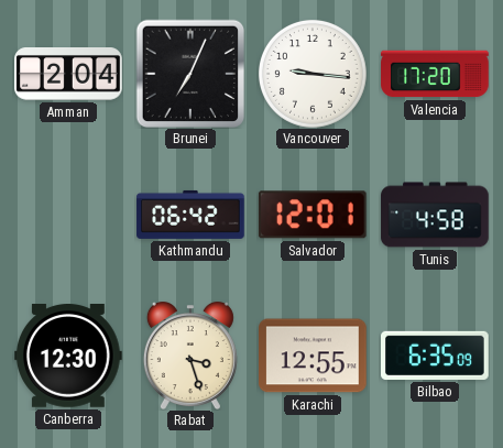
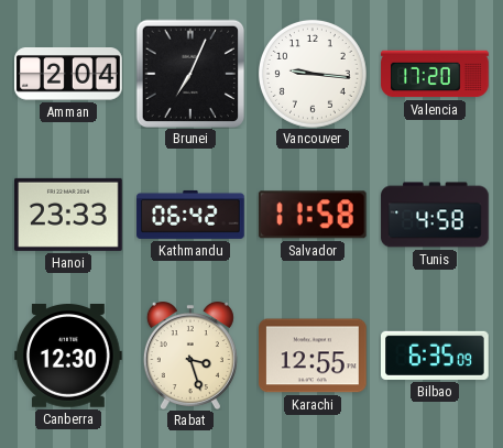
Hanoi: none -> 23:33
Salvador: 12:01 -> 11:58
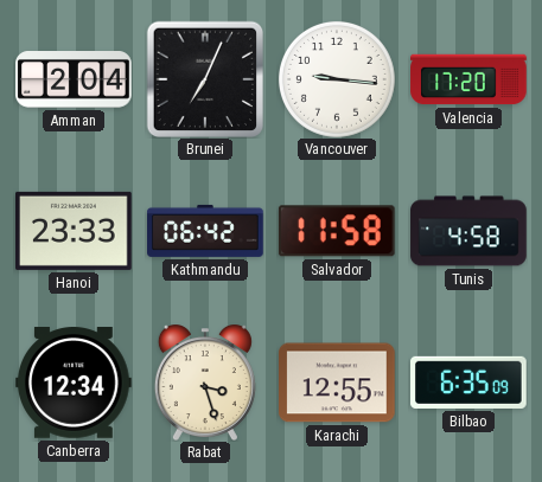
Canberra: 12:30 -> 12:34
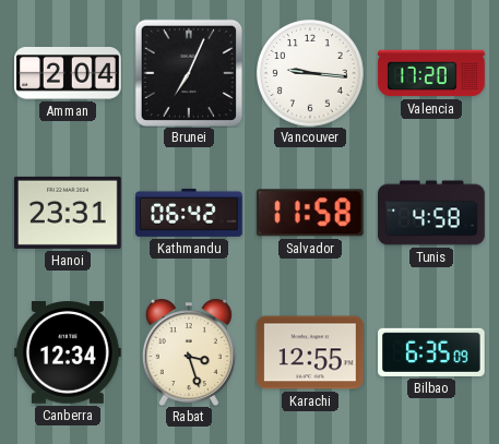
Hanoi: 23:33 -> 23:31
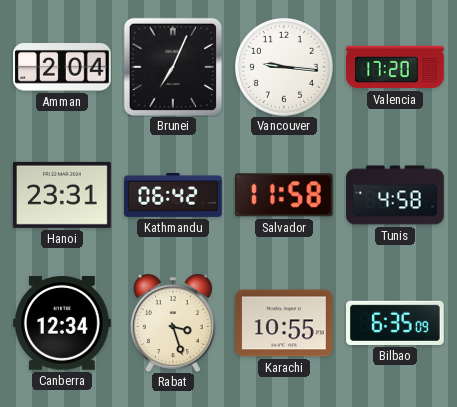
Karachi: 12:55 -> 10:55
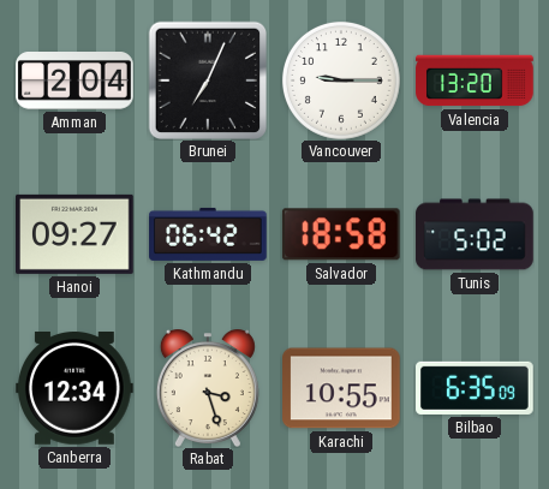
Vancouver: 9:16 -> 9:15
Valencia: 17:20 -> 13:20
Hanoi: 23:31 -> 09:27
Salvador: 11:58 -> 18:58
Tunis: 4:58 -> 5:02
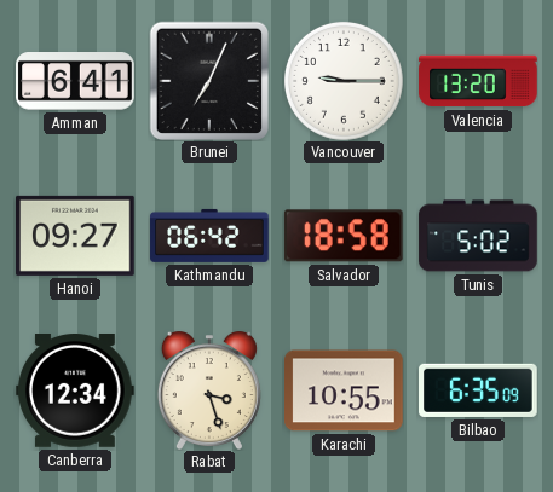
Amman: 2:04 -> 6:41
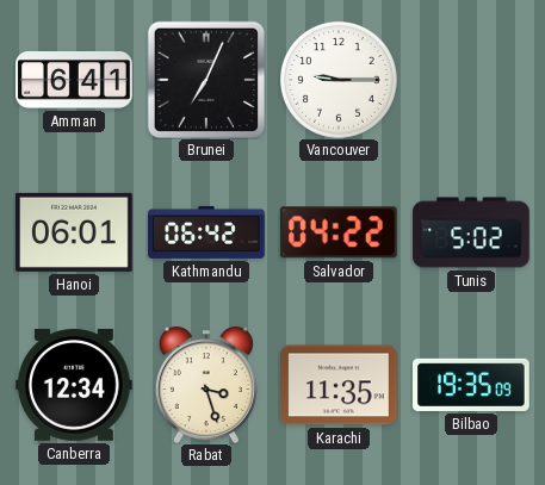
Valencia: 13:20 -> none
Hanoi: 09:27 -> 06:01
Salvador: 18:58 -> 04:22
Karachi: 10:55 -> 11:35
Bilbao: 6:35 -> 19:35
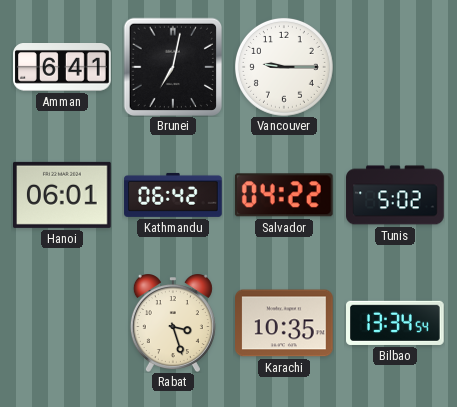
Brunei: 7:04 -> 7:02
Canberra: 12:34 -> none
Karachi: 11:35 -> 10:35
Bilbao: 19:35 -> 13:34
